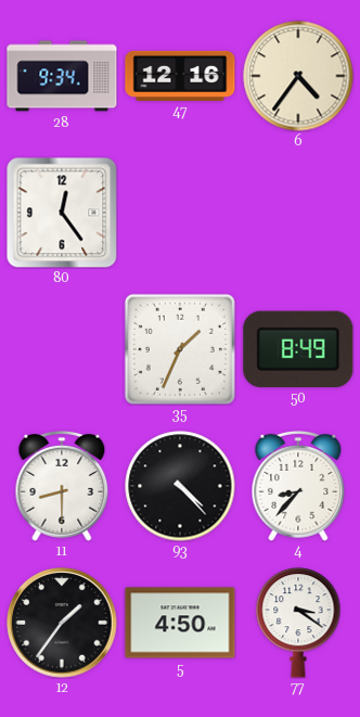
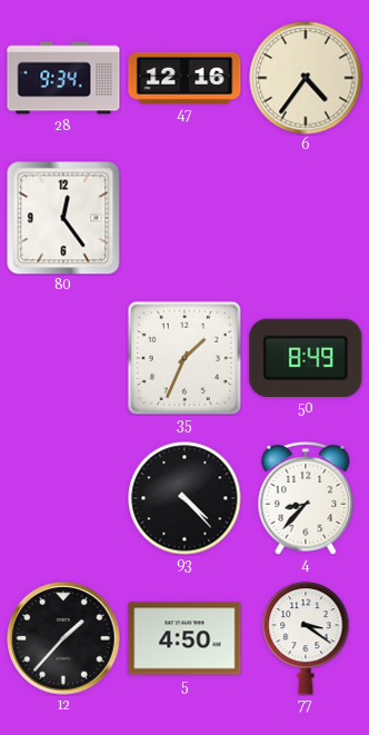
11: 8:30 -> none
12: 1:36 -> 1:37
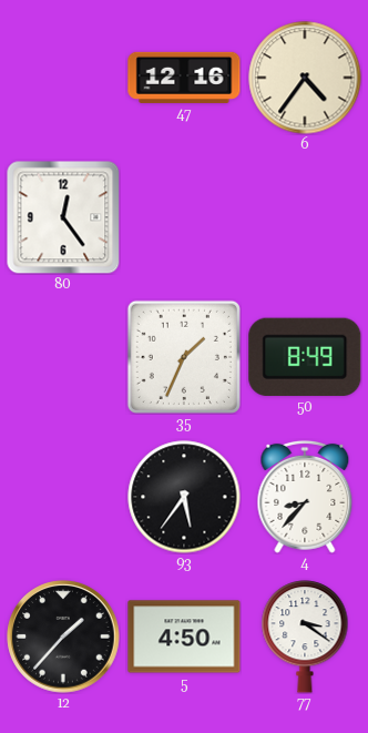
28: 9:34 -> none
93: 4:23 -> 5:36
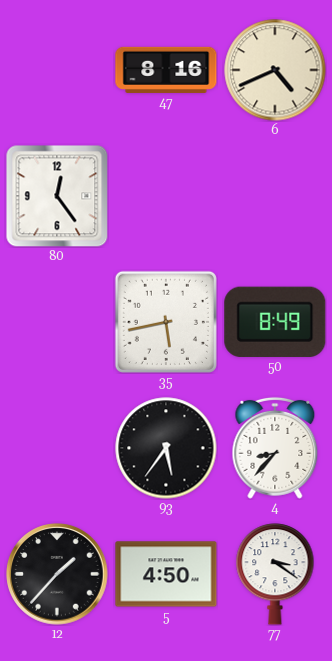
47: 12:16 -> 8:16
6: 4:36 -> 4:41
35: 1:34 -> 5:43
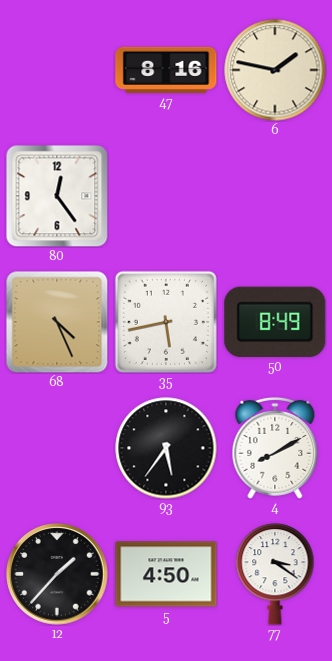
6: 4:41 -> 1:47
68: none -> 4:26
4: 8:37 -> 8:10
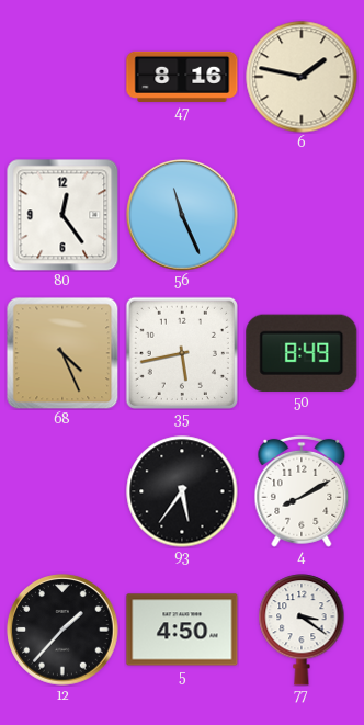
56: none -> 11:26
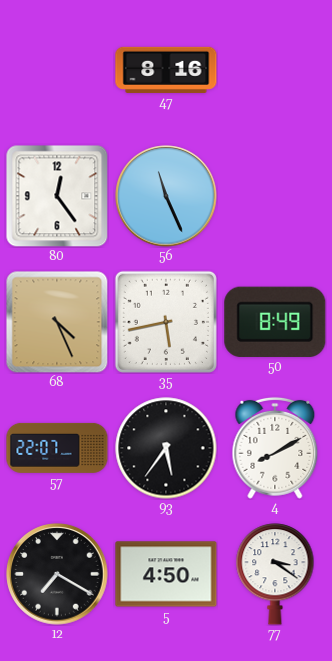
6: 1:47 -> none
57: none -> 22:07
12: 1:37 -> 7:20
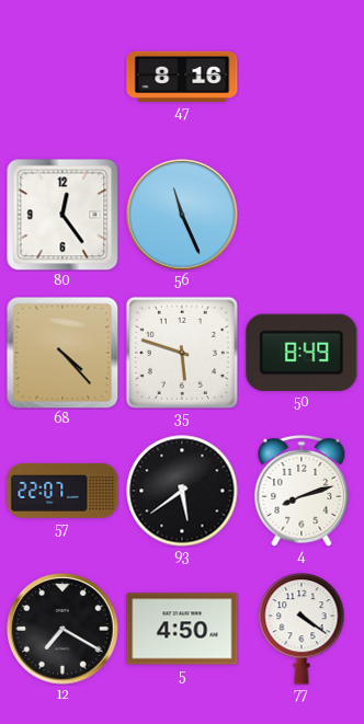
68: 4:26 -> 4:23
35: 5:43 -> 5:48
93: 5:36 -> 5:39
4: 8:10 -> 8:12
77: 3:21 -> 4:21
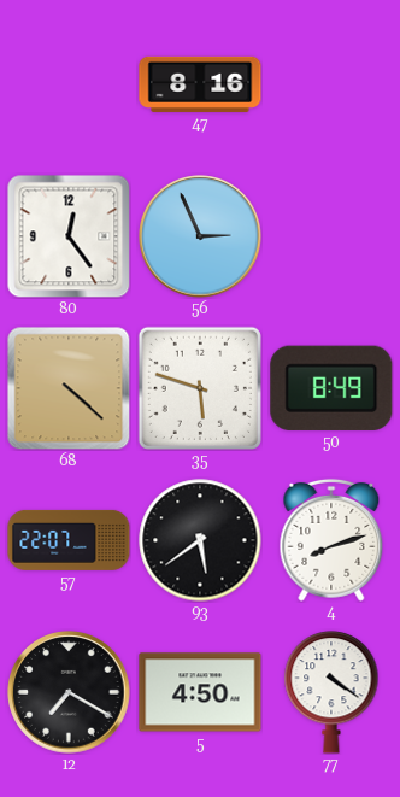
56: 11:26 -> 2:56
68: 4:23 -> 4:22
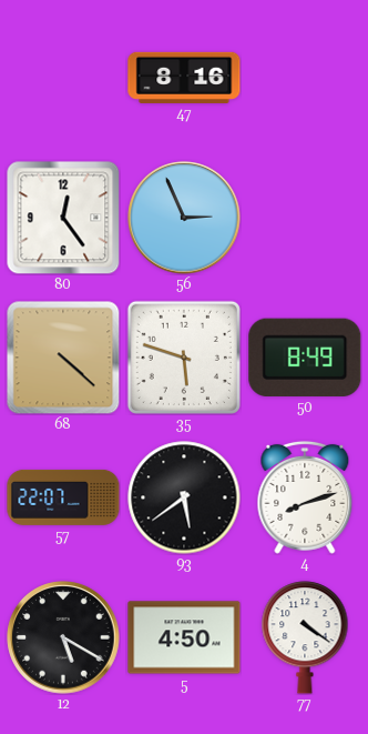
12: 7:20 -> 5:20
